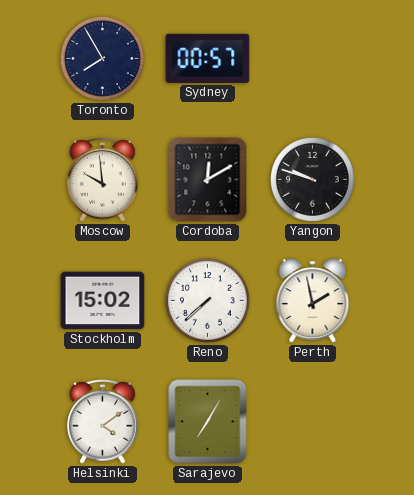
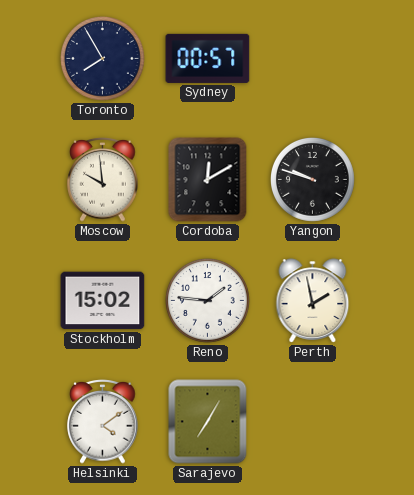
Reno: 7:38 -> 1:46
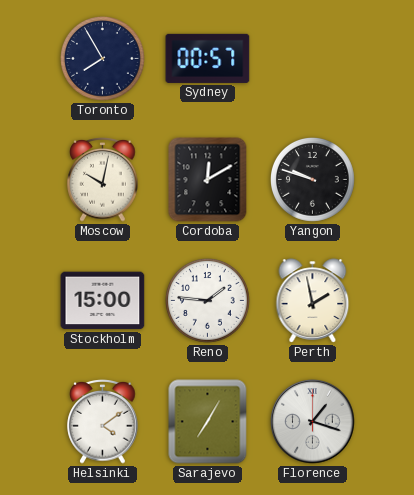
Moscow: 9:59 -> 10:02
Stockholm: 15:02 -> 15:00
Florence: none -> 1:18
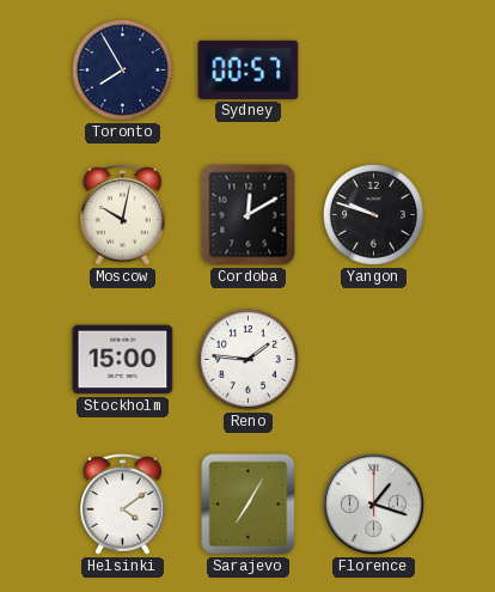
Perth: 1:58 -> none
